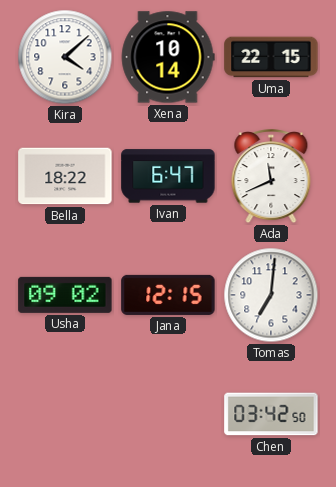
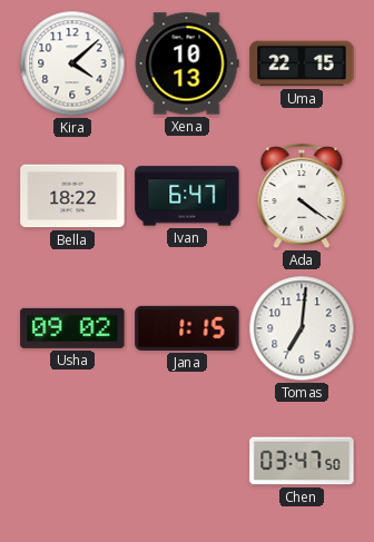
Xena: 10:14 -> 10:13
Ada: 11:41 -> 4:21
Jana: 12:15 -> 1:15
Chen: 03:42 -> 03:47
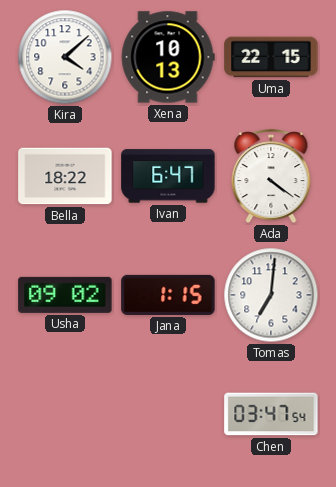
Chen: 03:47:50 -> 03:47:54
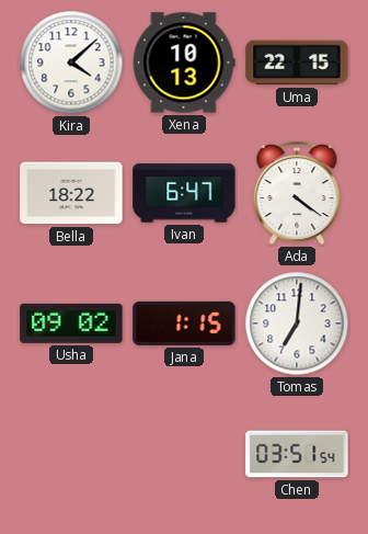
Chen: 03:47 -> 03:51
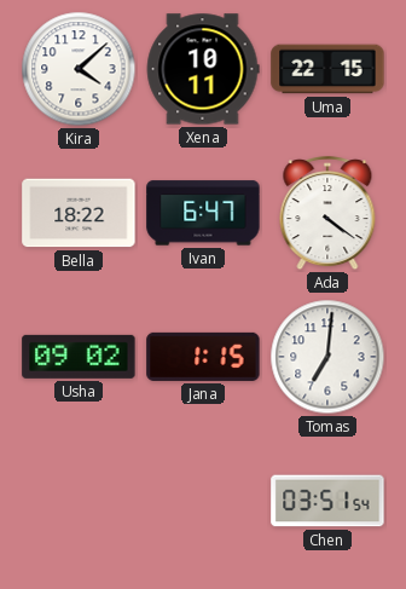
Xena: 10:13 -> 10:11
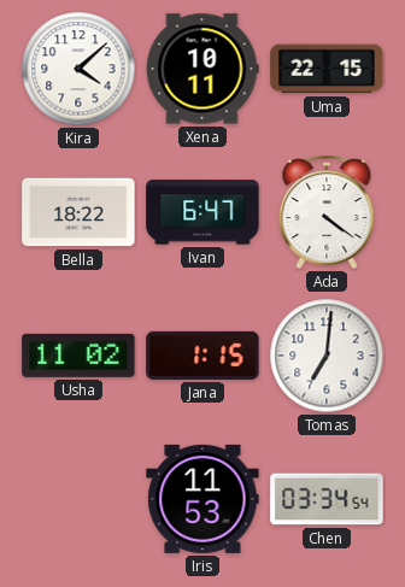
Usha: 09:02 -> 11:02
Iris: none -> 11:53
Chen: 03:51 -> 03:34
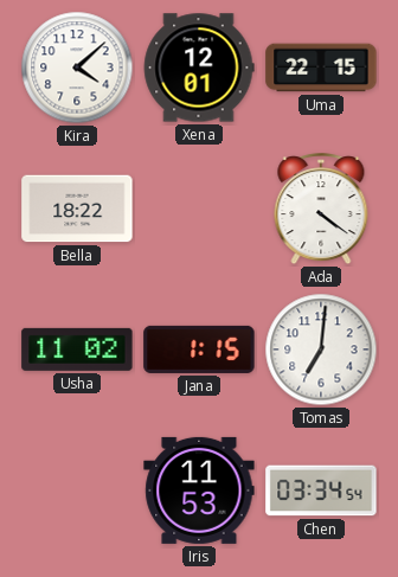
Xena: 10:11 -> 12:01
Ivan: 6:47 -> none
